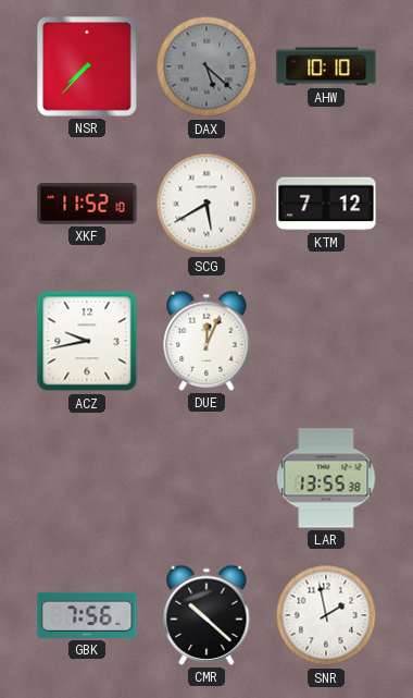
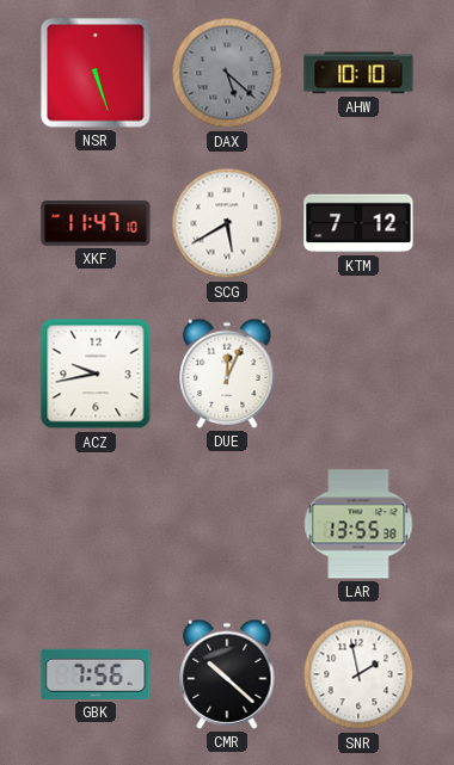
NSR: 7:37 -> 5:27
XKF: 11:52 -> 11:47
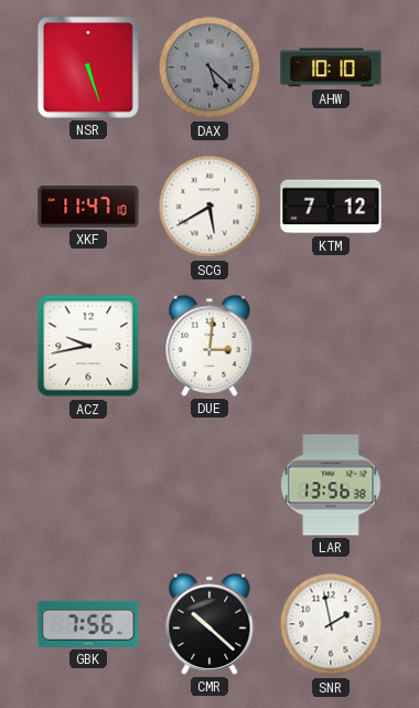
DUE: 12:04 -> 3:01
LAR: 13:55 -> 13:56
